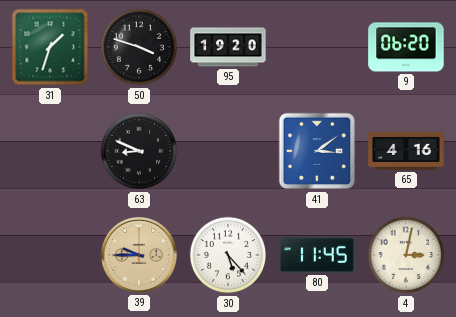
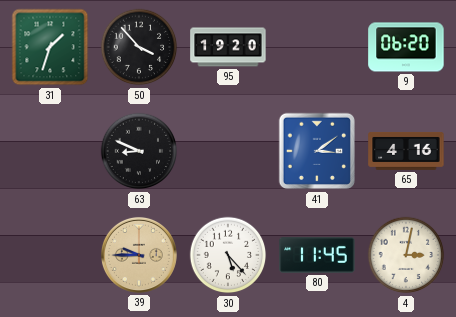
50: 3:48 -> 3:53
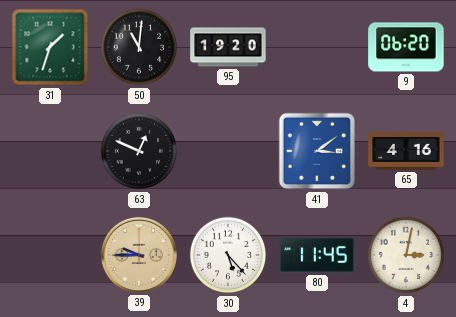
50: 3:53 -> 11:01
63: 8:49 -> 12:49
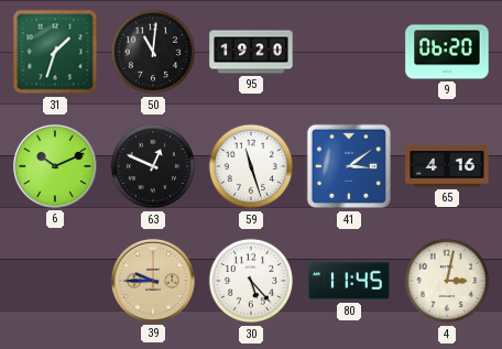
6: none -> 10:11
59: none -> 11:27
